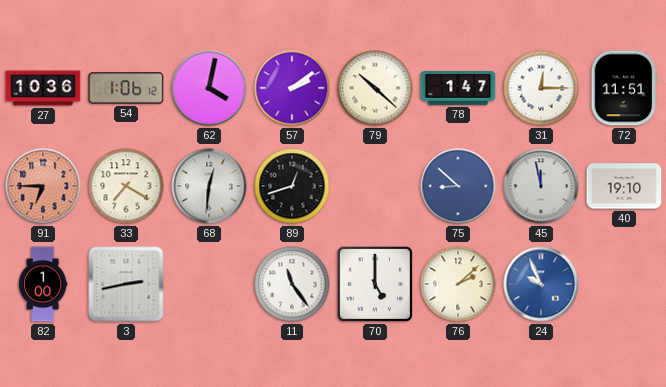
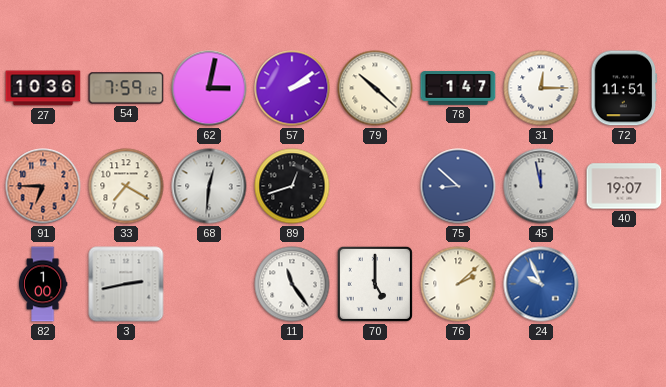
54: 1:06 -> 7:59
62: 4:02 -> 3:02
40: 19:10 -> 19:07
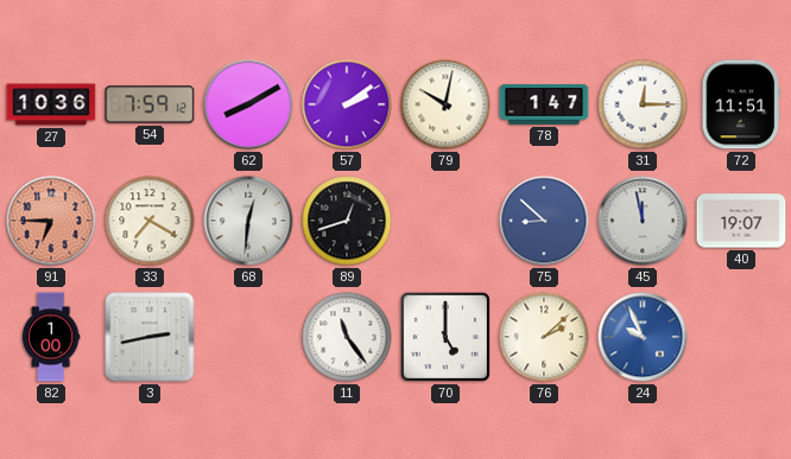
62: 3:02 -> 8:10
79: 10:22 -> 10:02
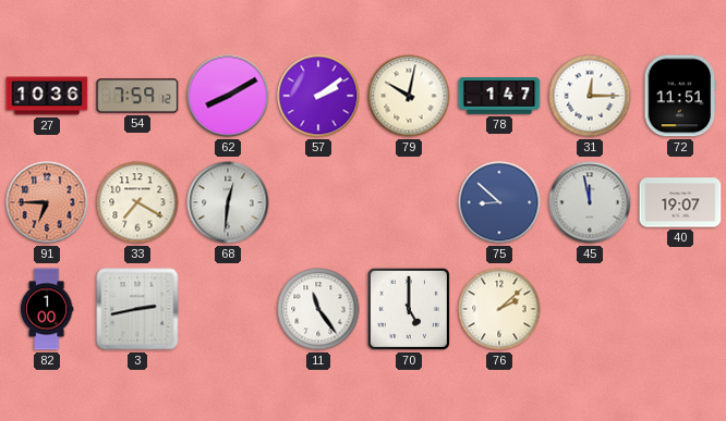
89: 12:42 -> none
24: 9:56 -> none
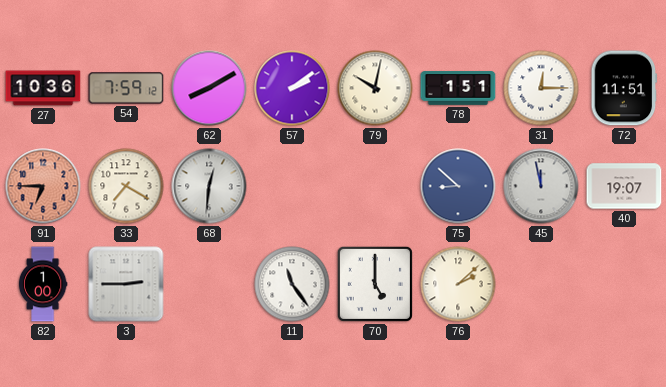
78: 1:47 -> 1:51
3: 2:43 -> 2:45
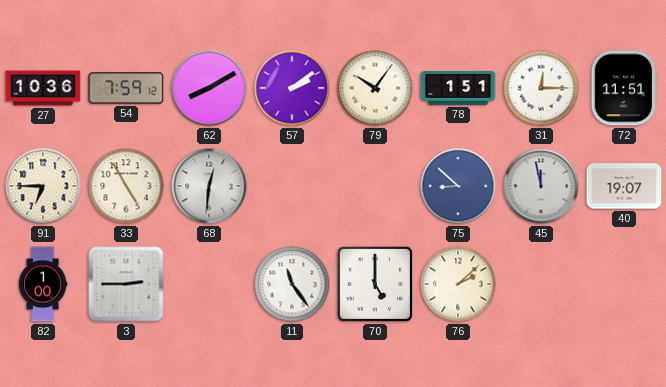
79: 10:02 -> 10:06
91 dial: salmon -> cream
33: 7:20 -> 4:55
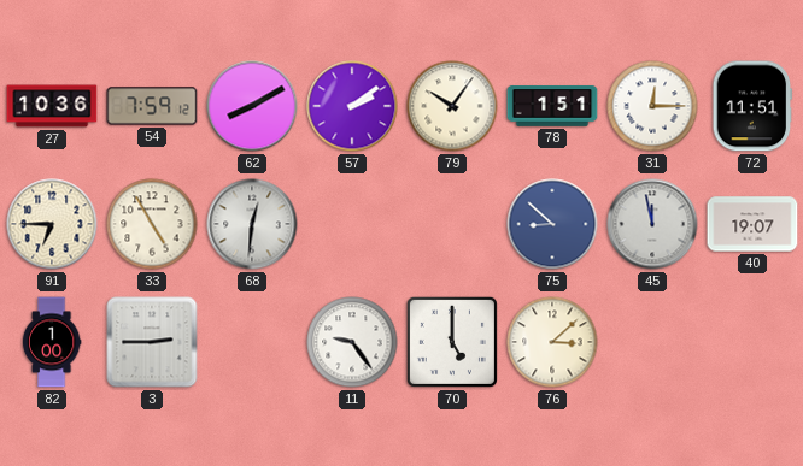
11: 11:24 -> 9:24
76: 2:08 -> 3:08
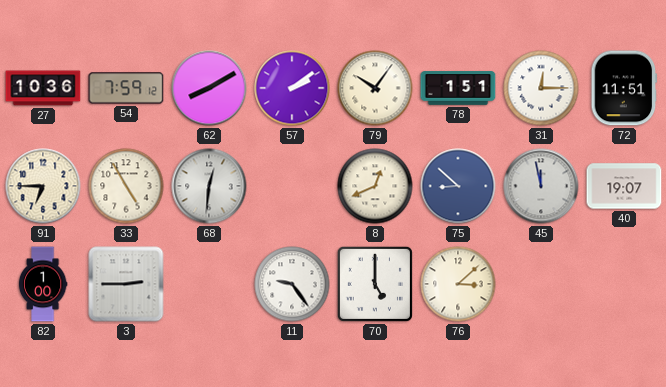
8: none -> 12:41
